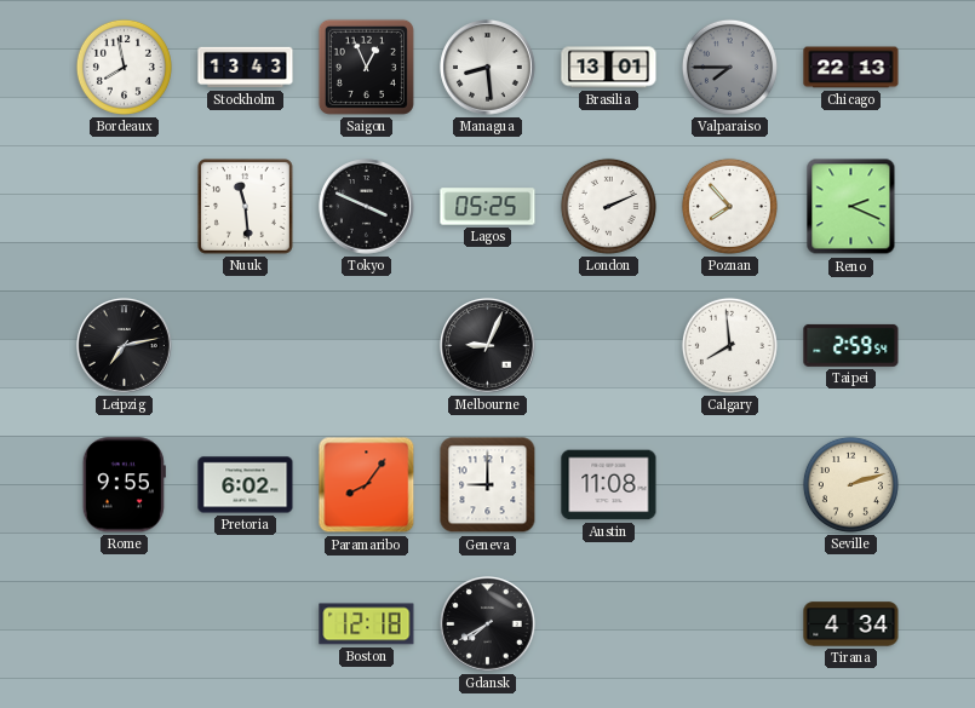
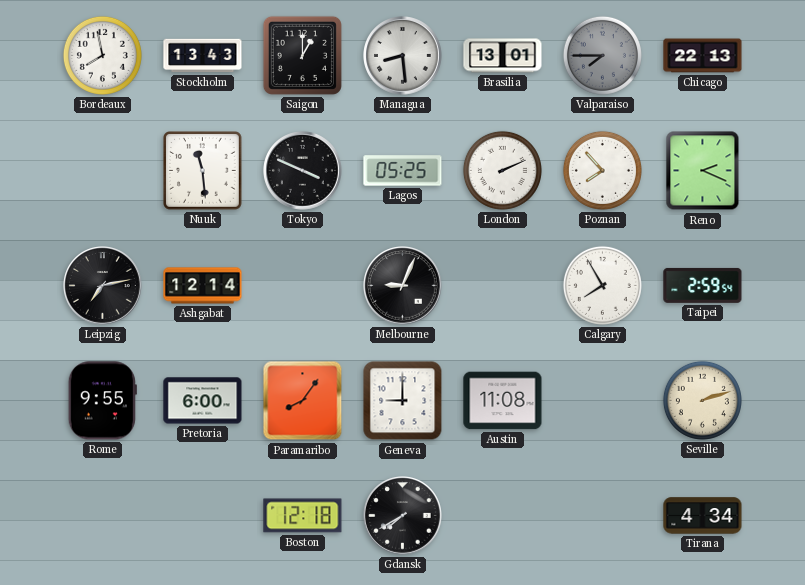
Saigon: 12:56 -> 1:00
Ashgabat: none -> 12:14
Calgary: 7:59 -> 7:55
Pretoria: 6:02 -> 6:00
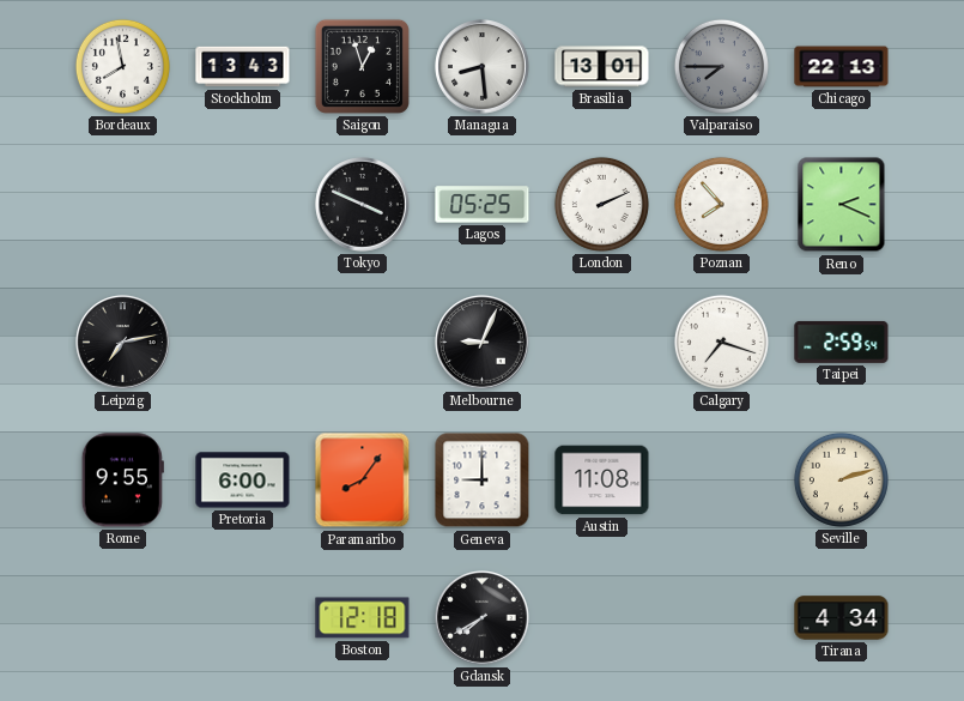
Saigon: 1:00 -> 12:57
Nuuk: 11:29 -> none
Ashgabat: 12:14 -> none
Calgary: 7:55 -> 7:18
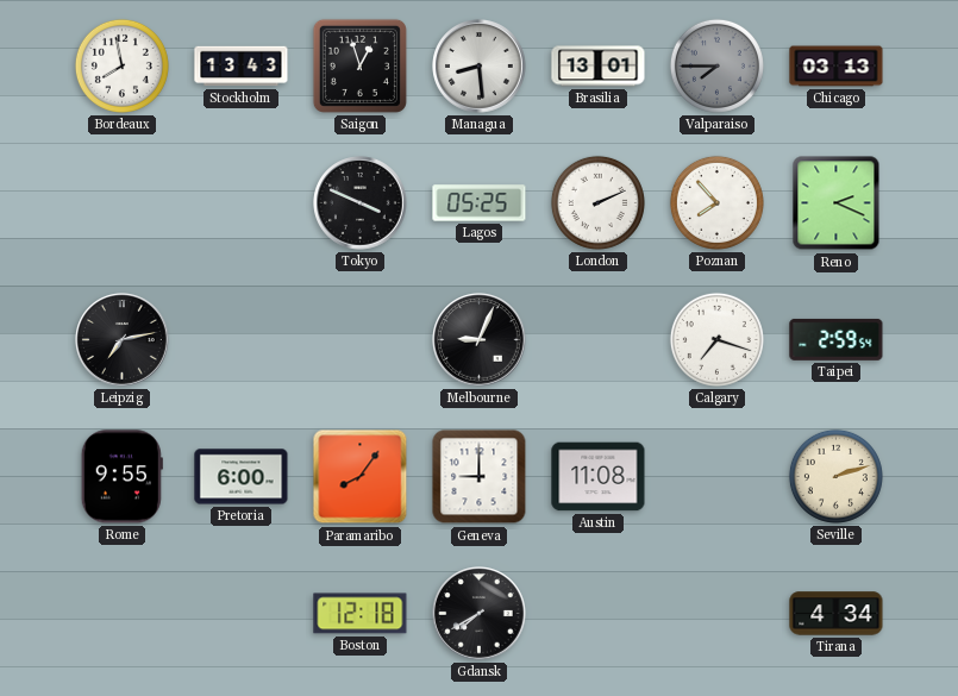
Chicago: 22:13 -> 03:13
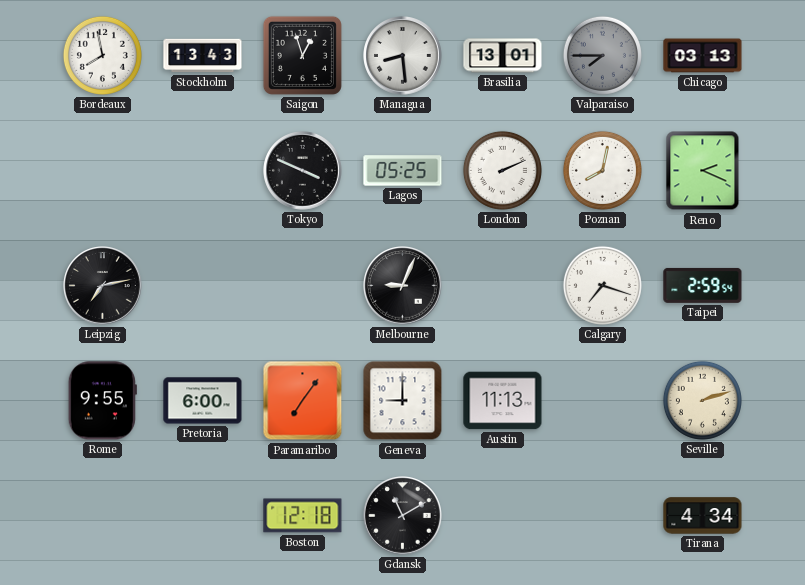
Poznan: 7:53 -> 8:02
Paramaribo: 8:06 -> 7:06
Austin: 11:08 -> 11:13
Gdansk: 7:40 -> 11:10
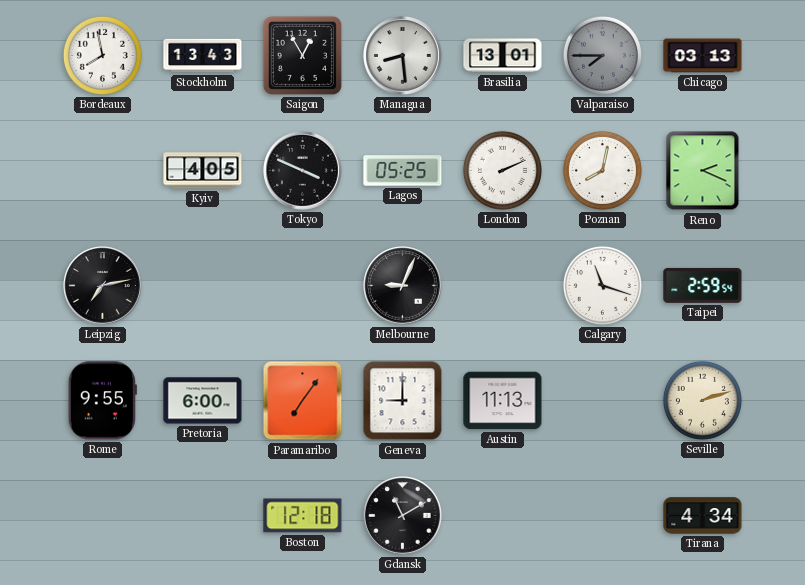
Saigon: 12:57 -> 12:55
Kyiv: none -> 4:05
Calgary: 7:18 -> 11:18
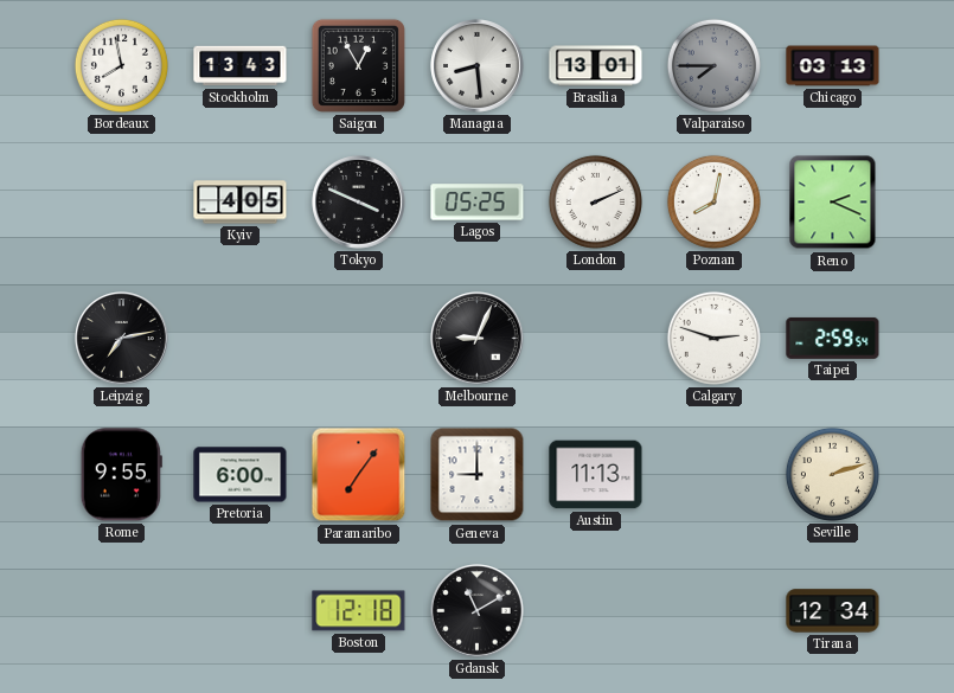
Calgary: 11:18 -> 2:48
Tirana: 4:34 -> 12:34
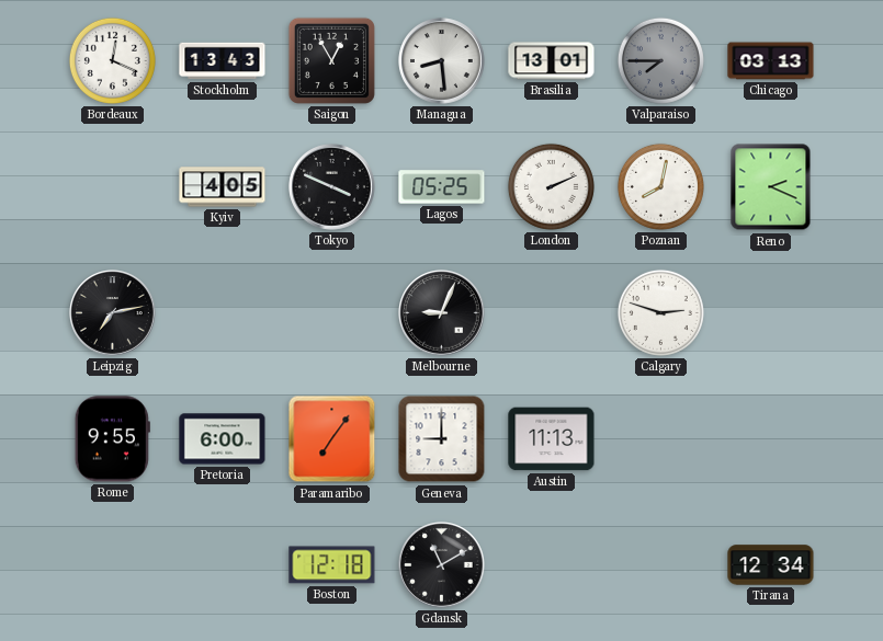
Bordeaux: 7:58 -> 12:19
Taipei: 2:59 -> none
Seville: 2:12 -> none
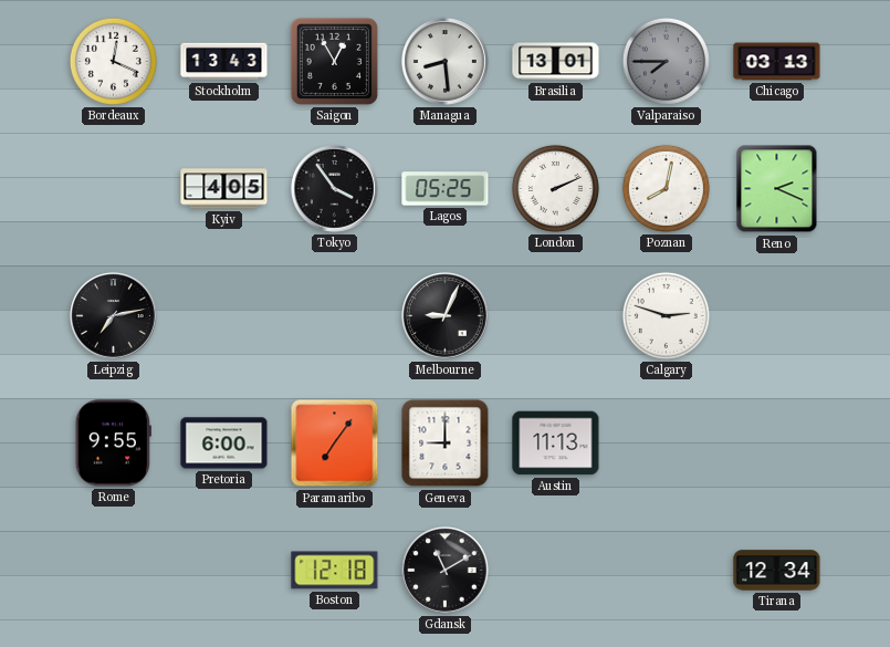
Tokyo: 3:49 -> 3:54
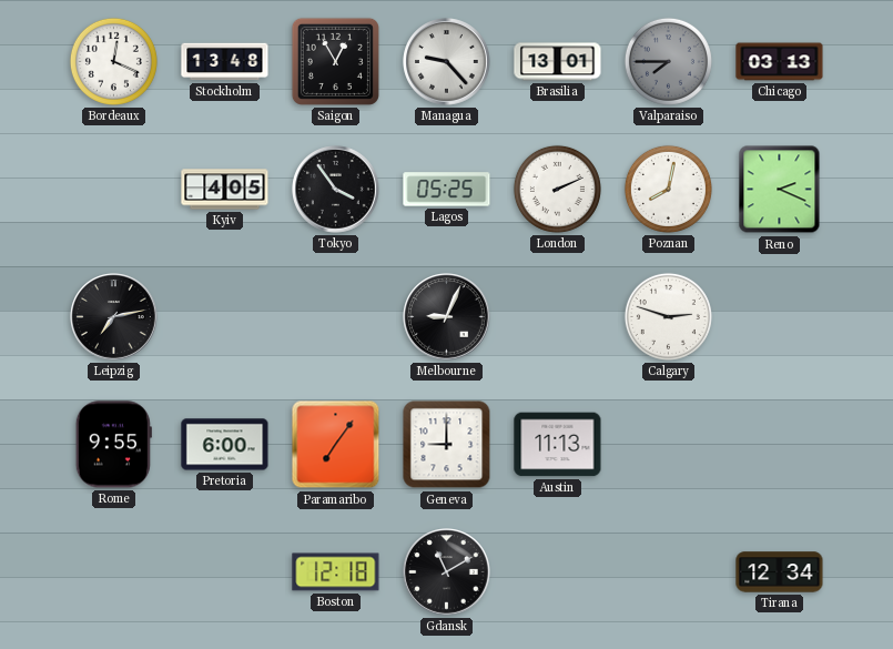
Stockholm: 13:43 -> 13:48
Managua: 8:29 -> 9:23
